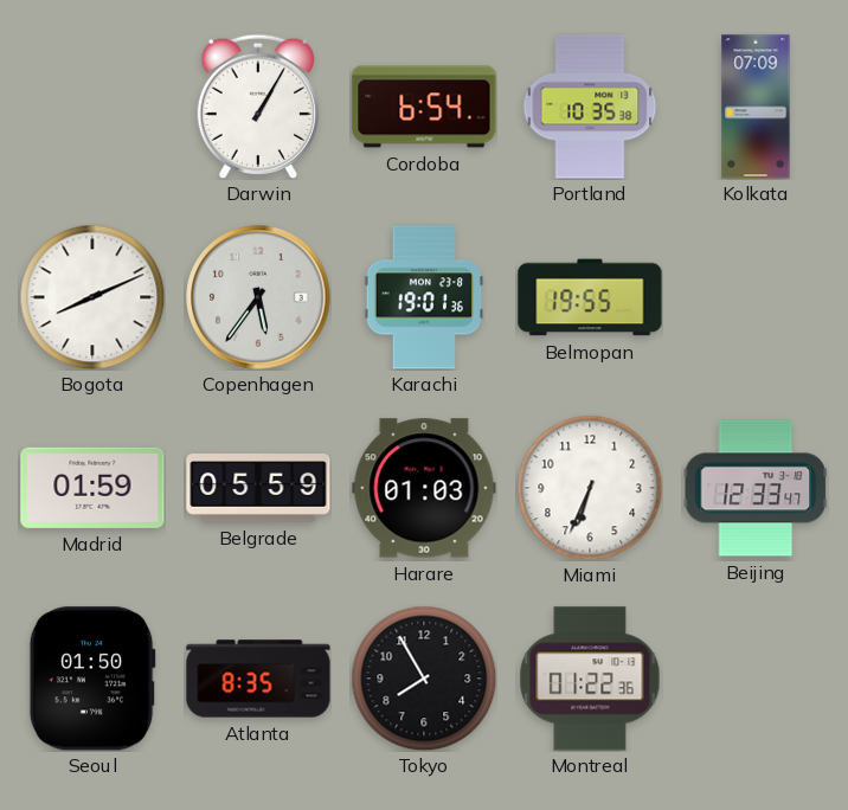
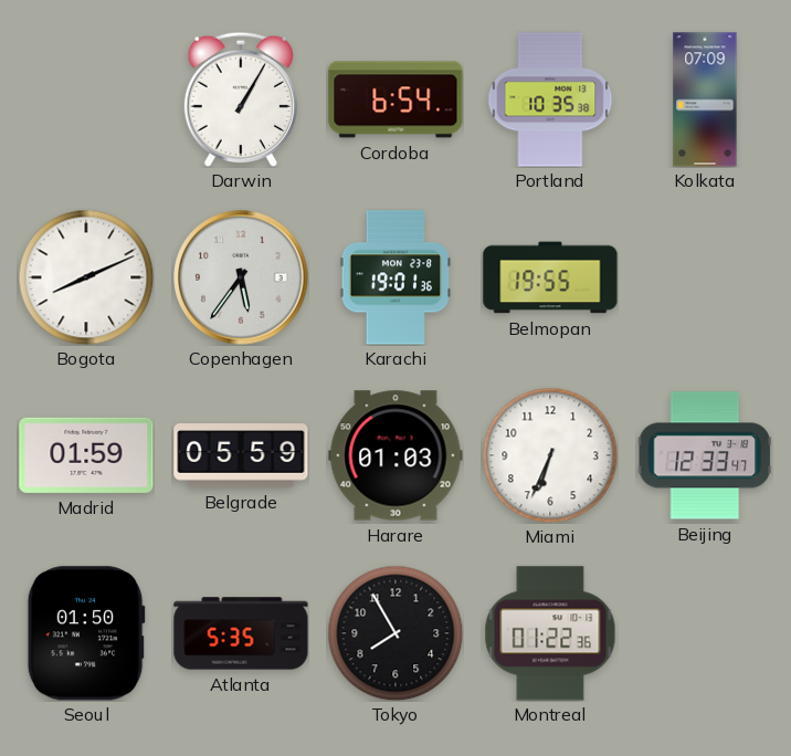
Atlanta: 8:35 -> 5:35
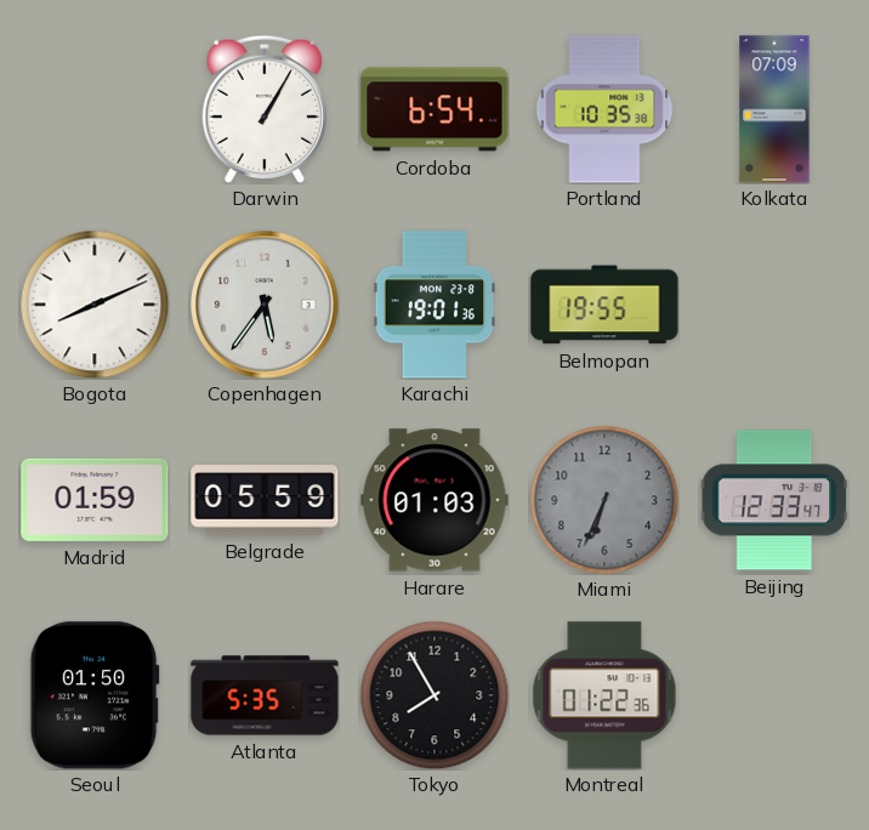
Miami dial: white -> grey
